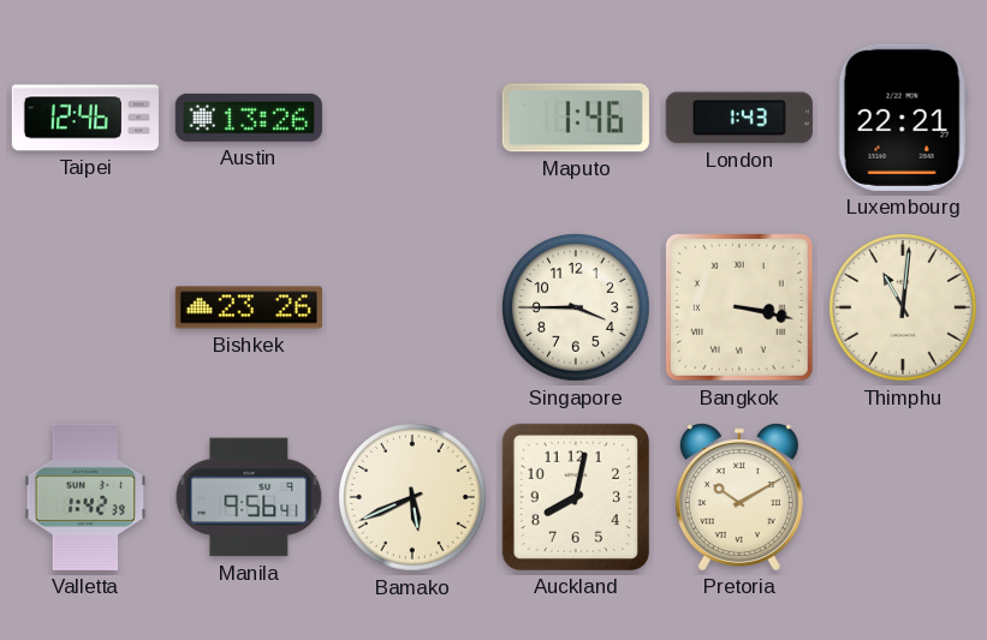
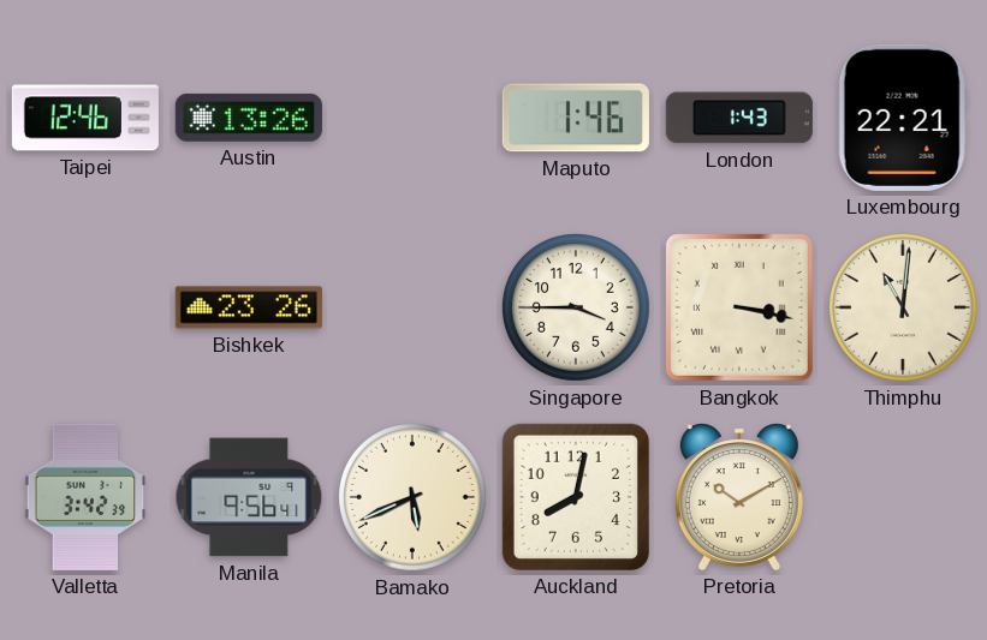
Valletta: 1:42 -> 3:42
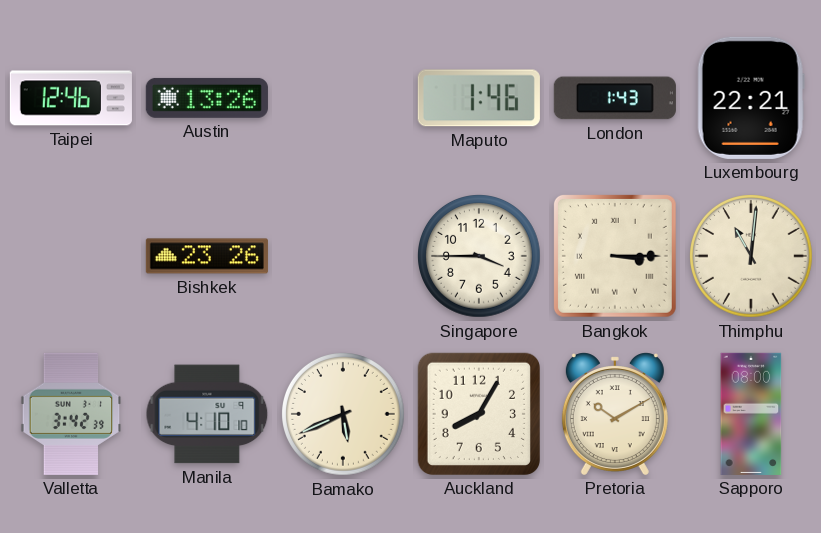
Bangkok: 3:17 -> 3:15
Manila: 9:56 -> 4:10
Auckland: 8:02 -> 8:05
Sapporo: none -> 08:00
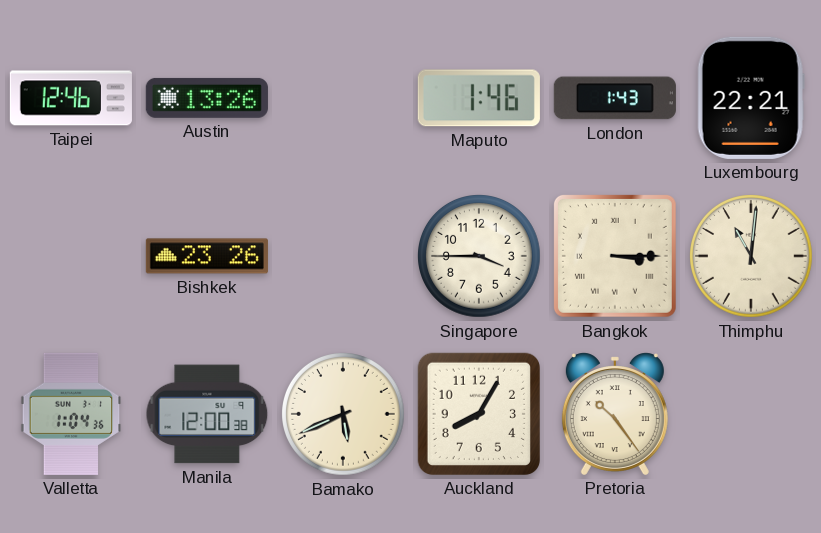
Valletta: 3:42 -> 1:04
Manila: 4:10 -> 12:00
Pretoria: 10:10 -> 10:24
Sapporo: 08:00 -> none
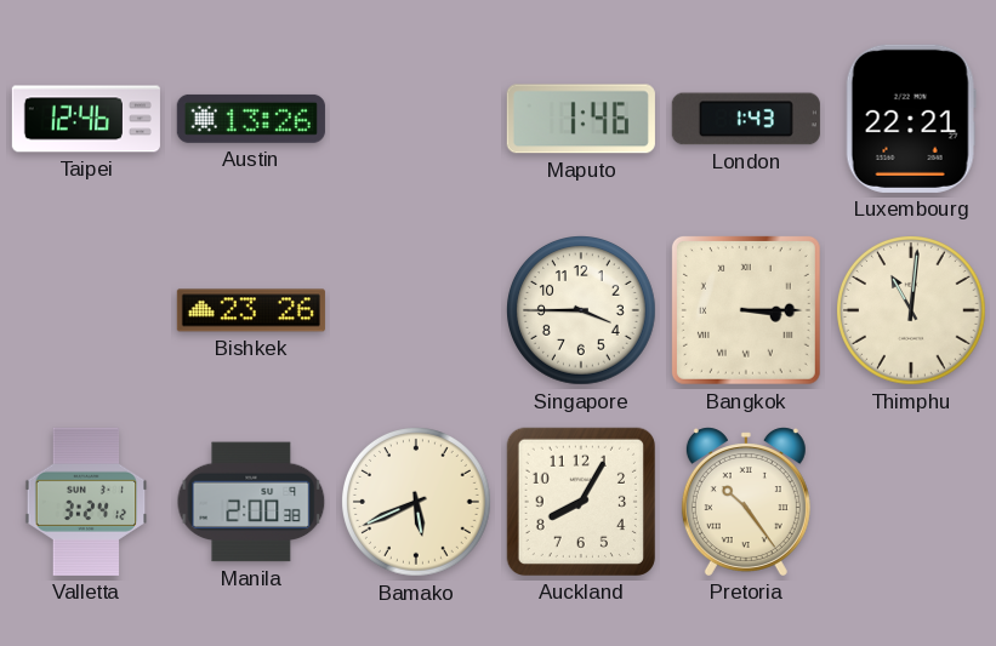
Valletta: 1:04 -> 3:24
Manila: 12:00 -> 2:00
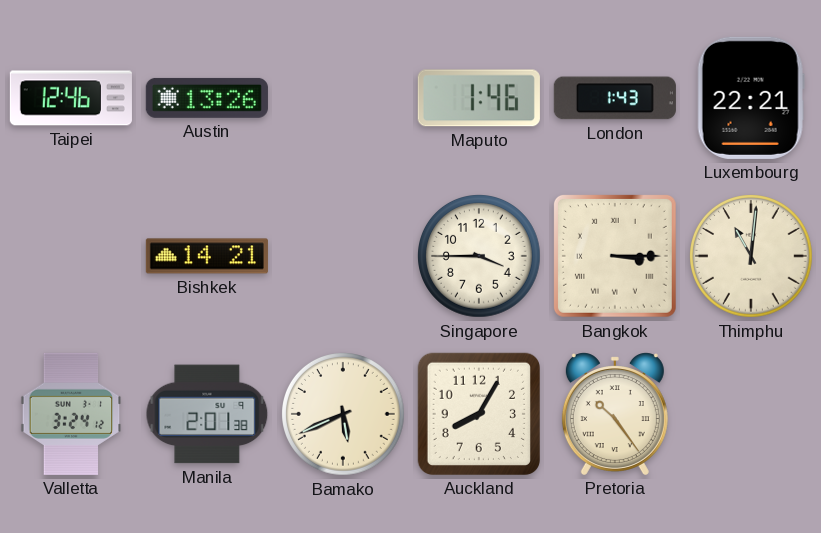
Bishkek: 23:26 -> 14:21
Manila: 2:00 -> 2:01
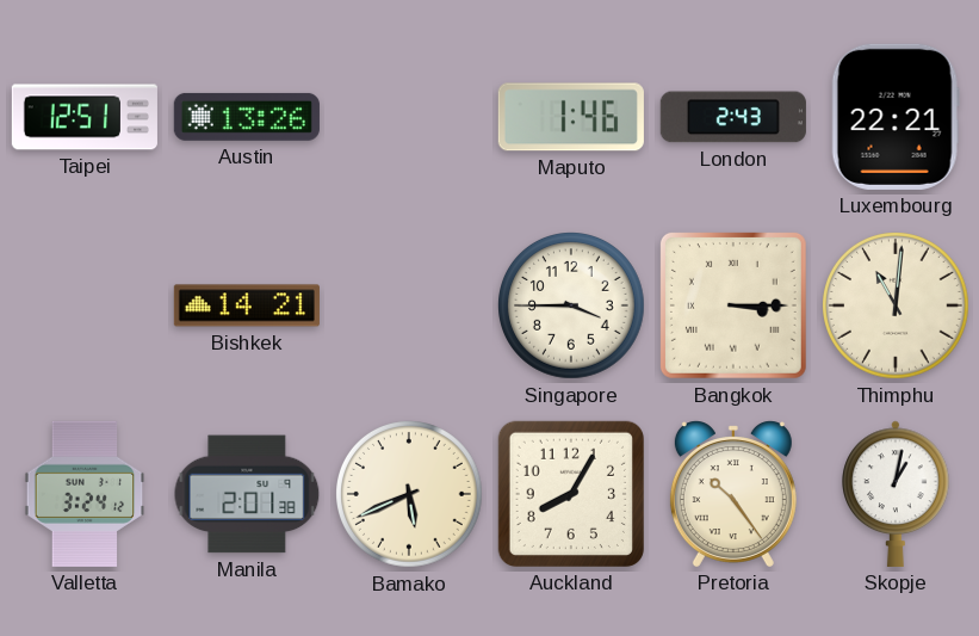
Taipei: 12:46 -> 12:51
London: 1:43 -> 2:43
Skopje: none -> 1:02
